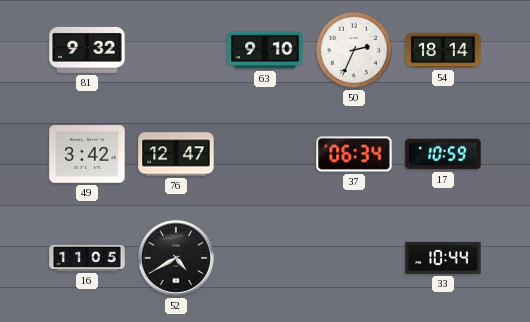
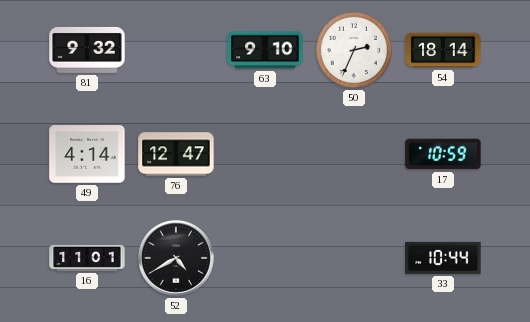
49: 3:42 -> 4:14
37: 06:34 -> none
16: 11:05 -> 11:01
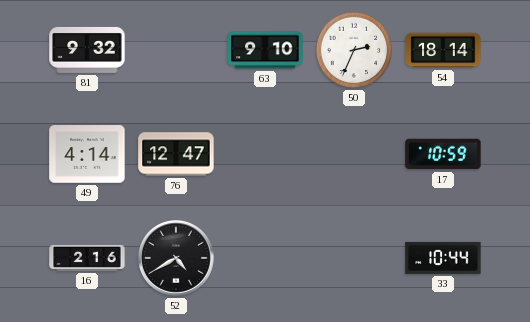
16: 11:01 -> 2:16
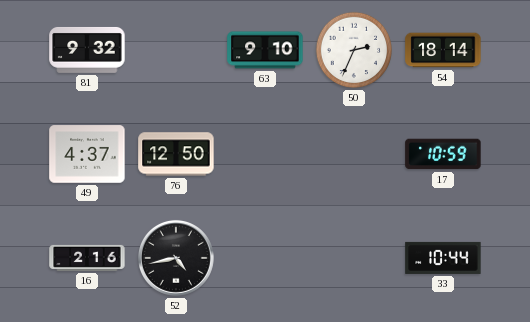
49: 4:14 -> 4:37
76: 12:47 -> 12:50
52: 4:40 -> 4:43
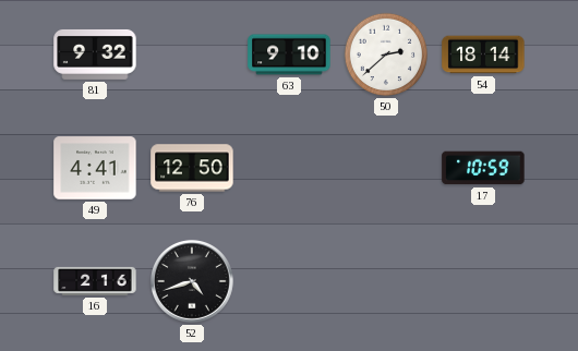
50: 2:34 -> 2:38
49: 4:37 -> 4:41
52: 4:43 -> 4:42
33: 10:44 -> none
